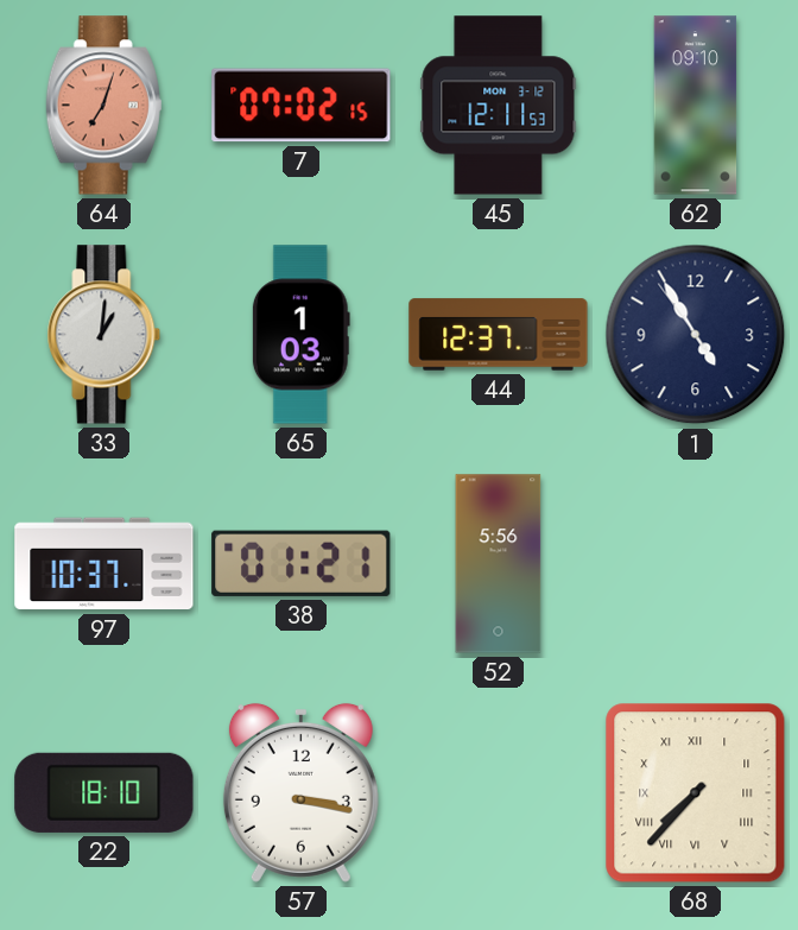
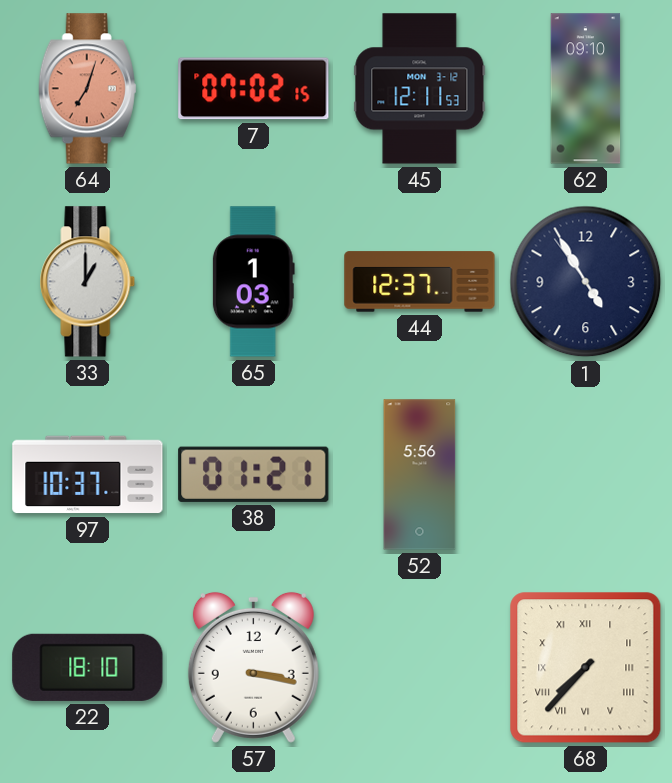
33: 1:01 -> 1:00
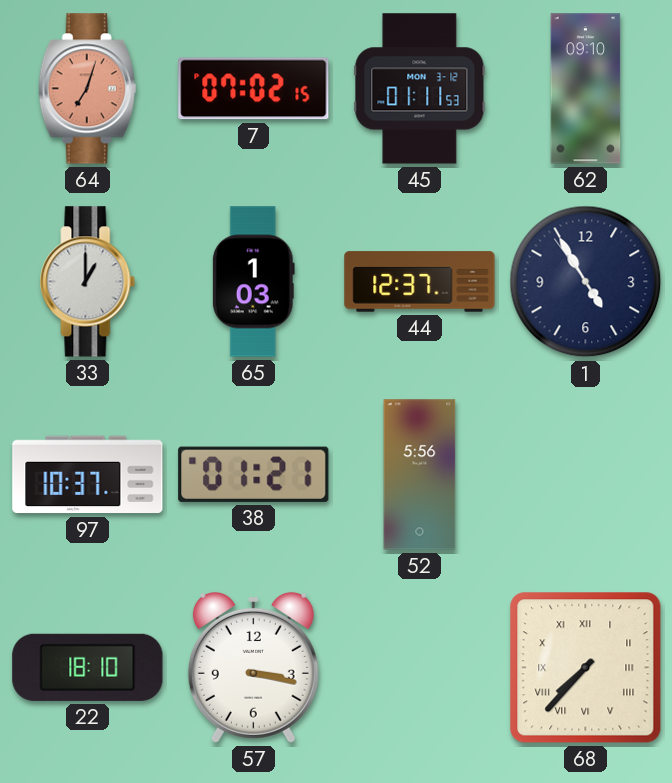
45: 12:11 -> 01:11
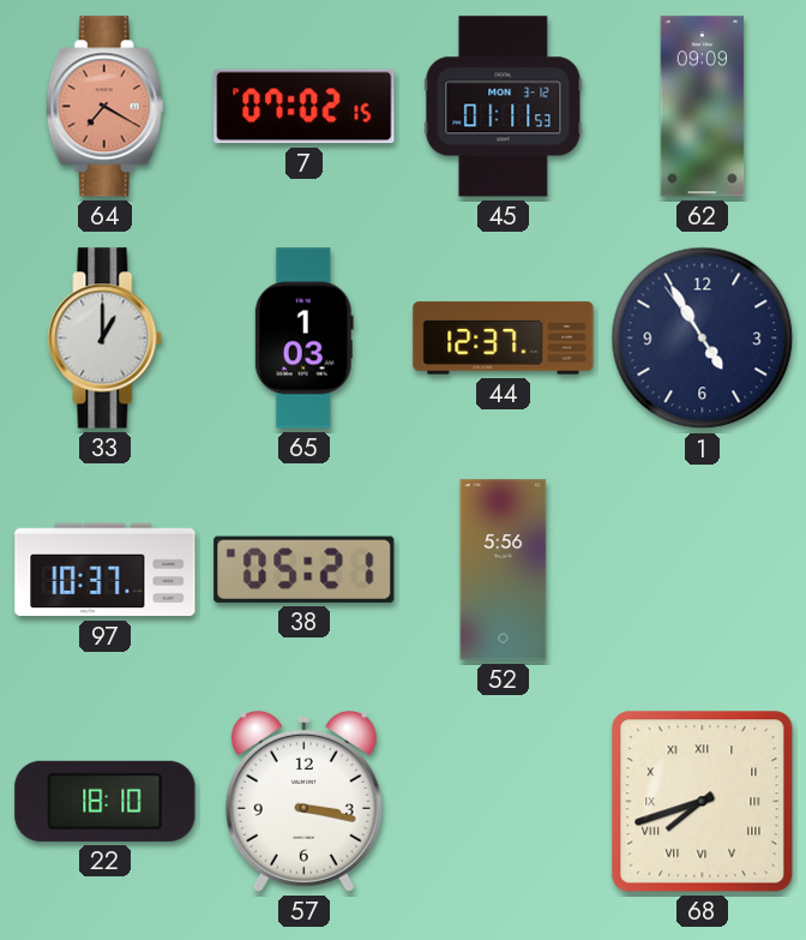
64: 7:03 -> 7:20
62: 09:10 -> 09:09
38: 01:21 -> 05:21
68: 7:37 -> 7:42
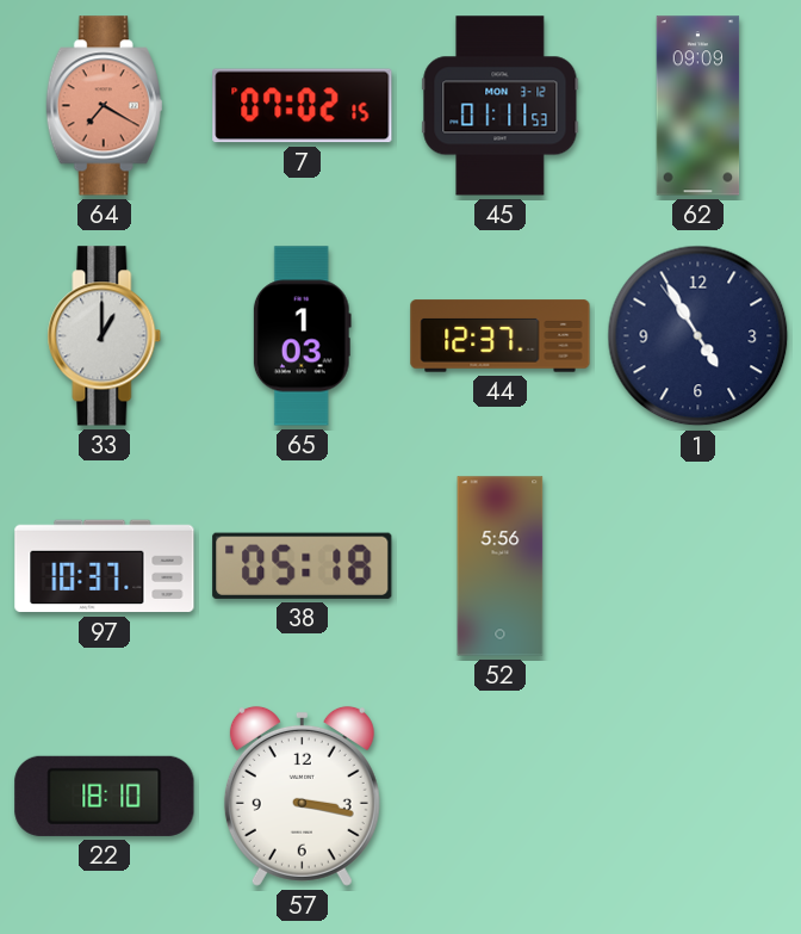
38: 05:21 -> 05:18
68: 7:42 -> none
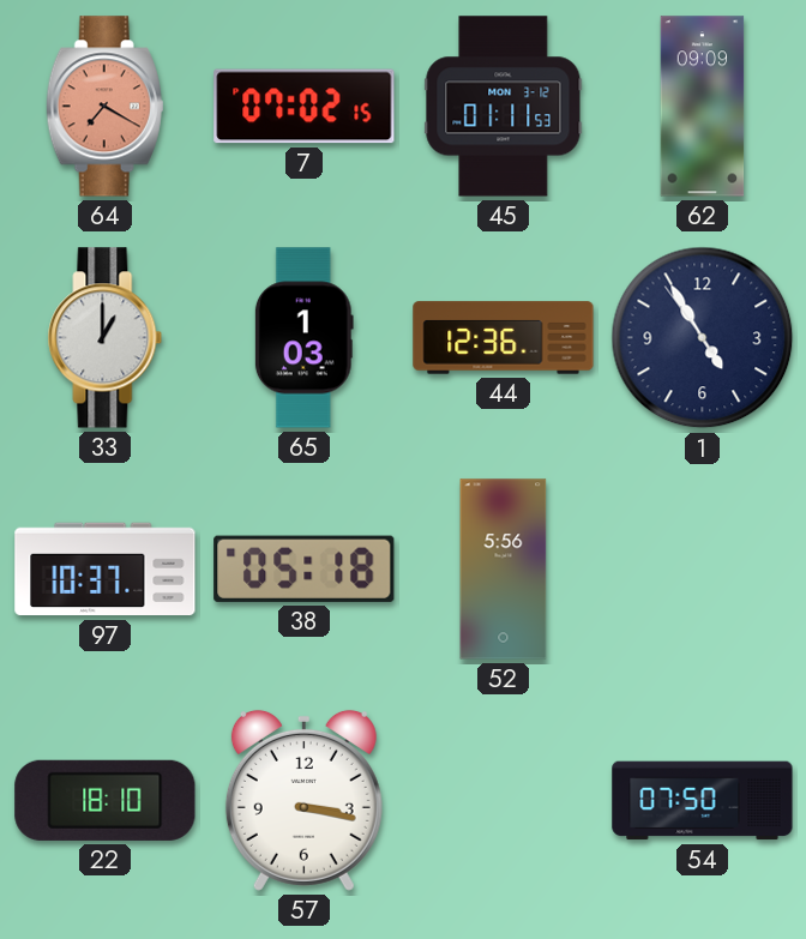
44: 12:37 -> 12:36
54: none -> 07:50
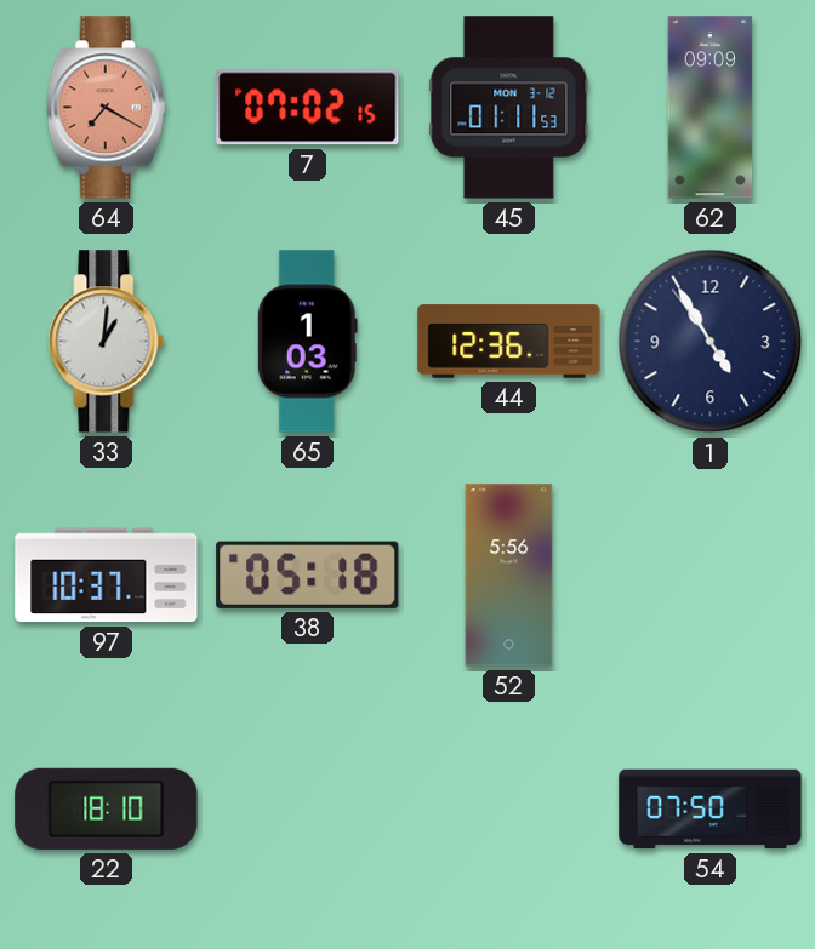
33: 1:00 -> 1:01
57: 3:17 -> none
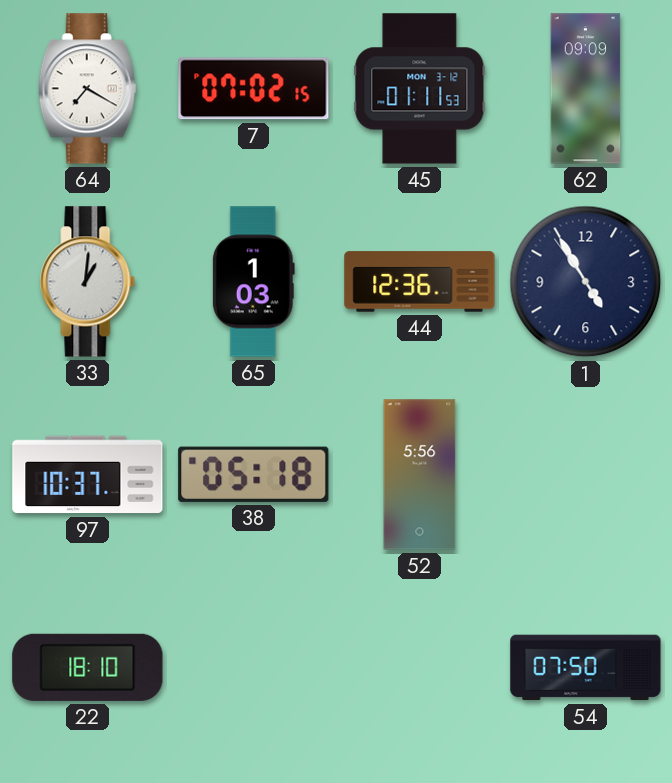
64 dial: salmon -> white
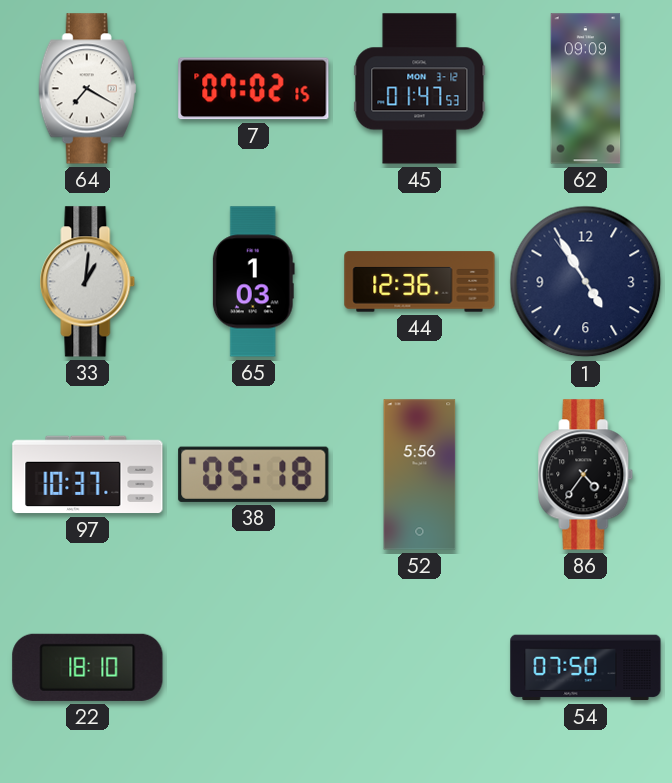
45: 01:11 -> 01:47
86: none -> 4:36
